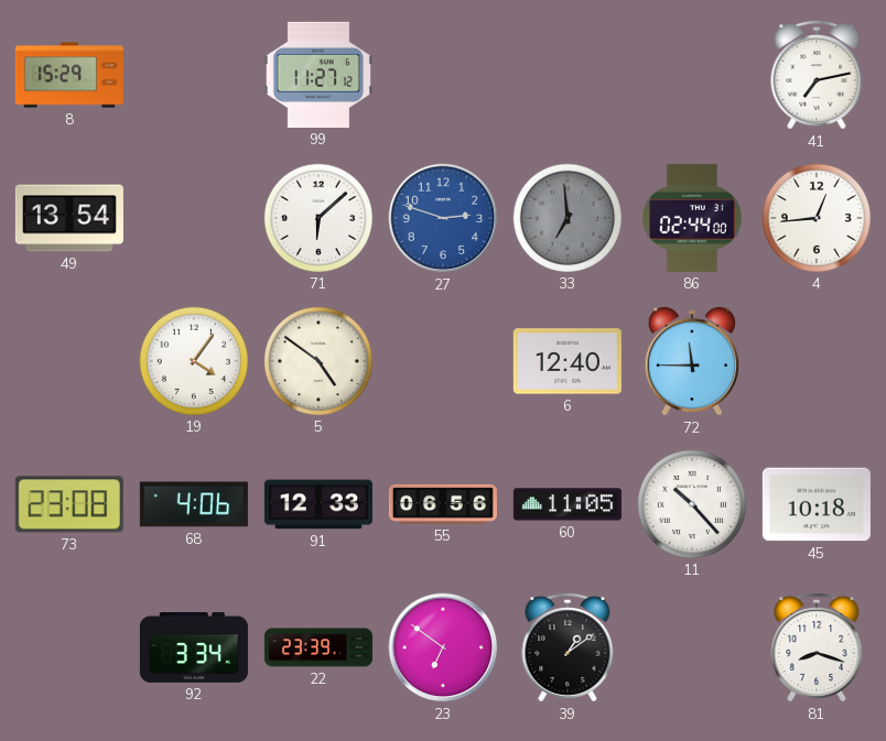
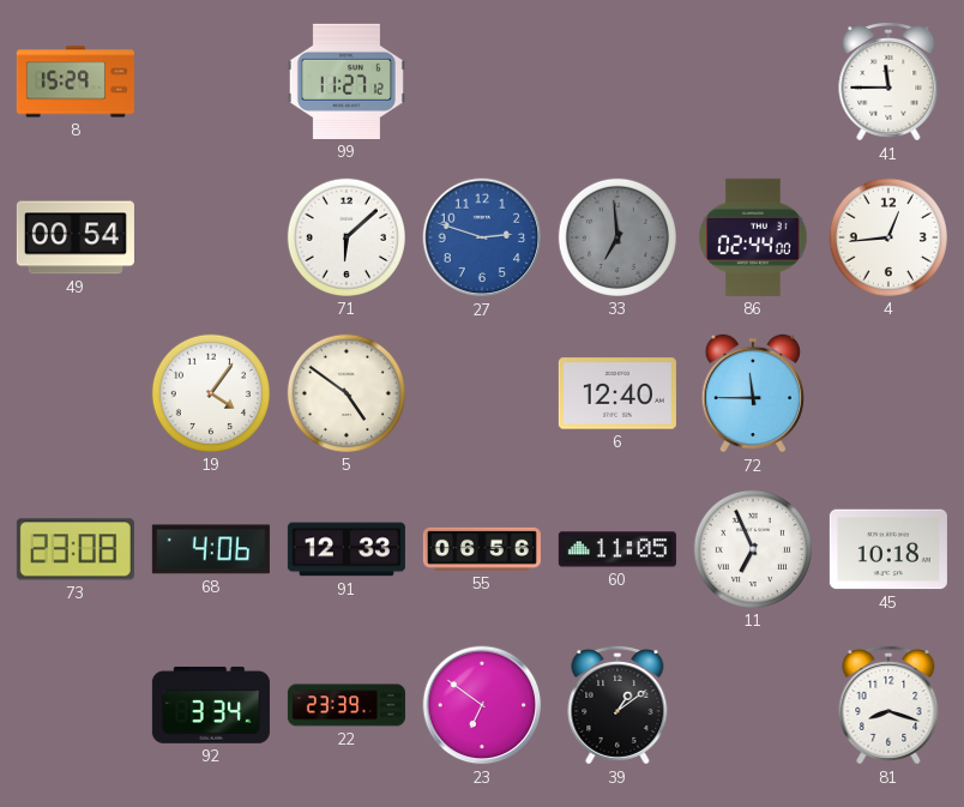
41: 7:13 -> 11:45
49: 13:54 -> 00:54
11: 10:23 -> 6:56
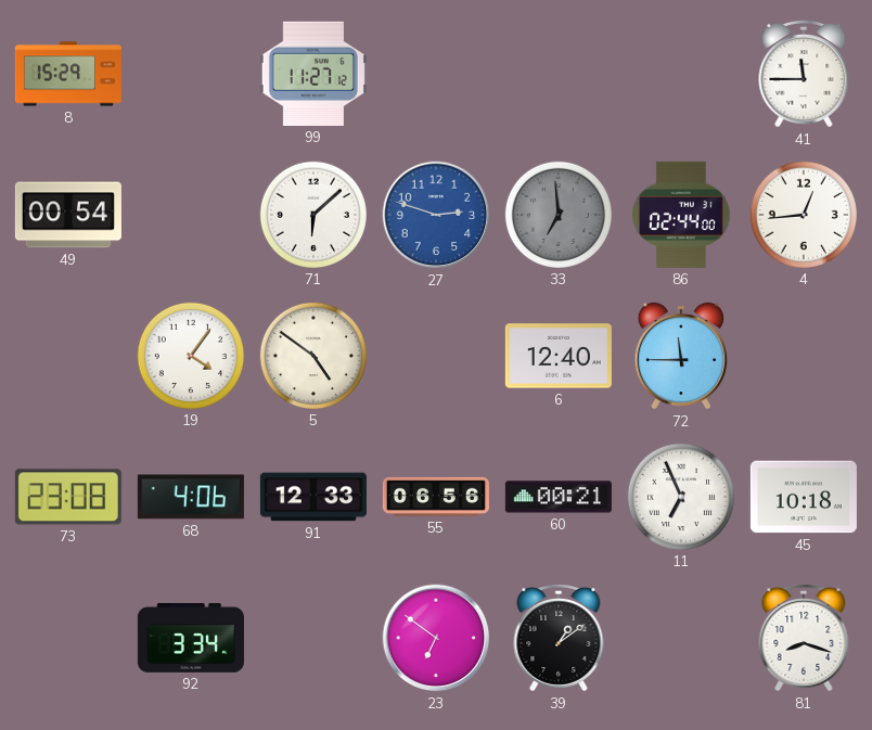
60: 11:05 -> 00:21
22: 23:39 -> none
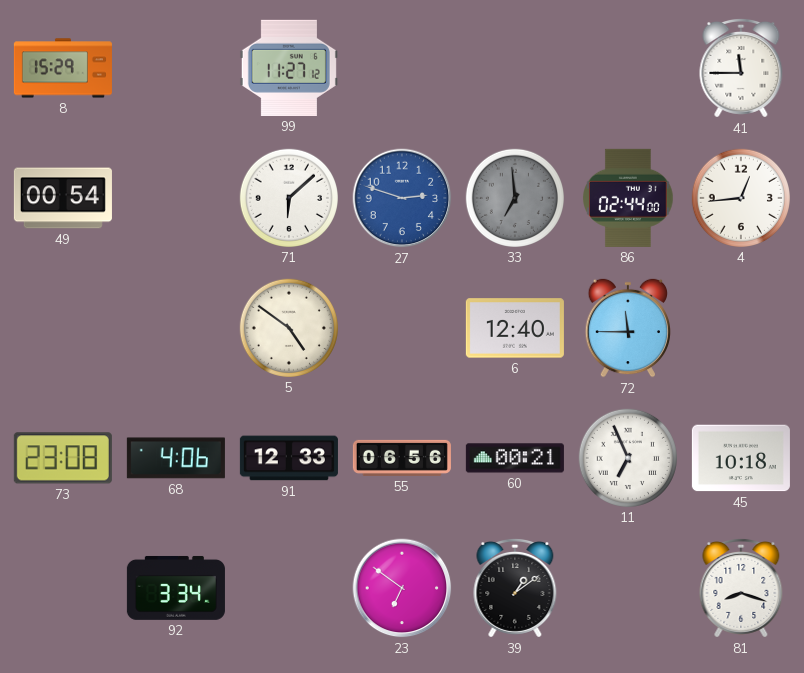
19: 4:06 -> none
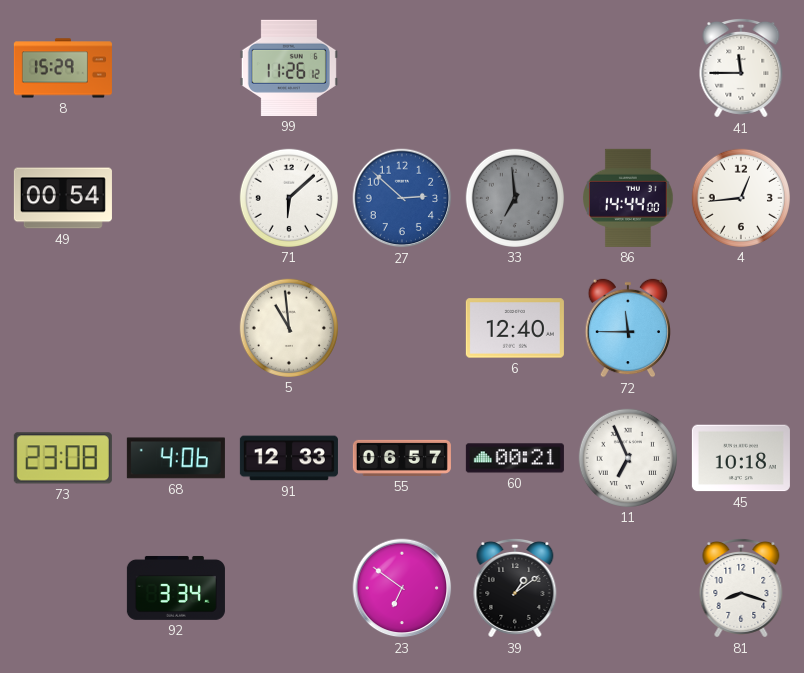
99: 11:27 -> 11:26
27: 2:48 -> 2:52
86: 02:44 -> 14:44
5: 4:51 -> 10:59
55: 06:56 -> 06:57
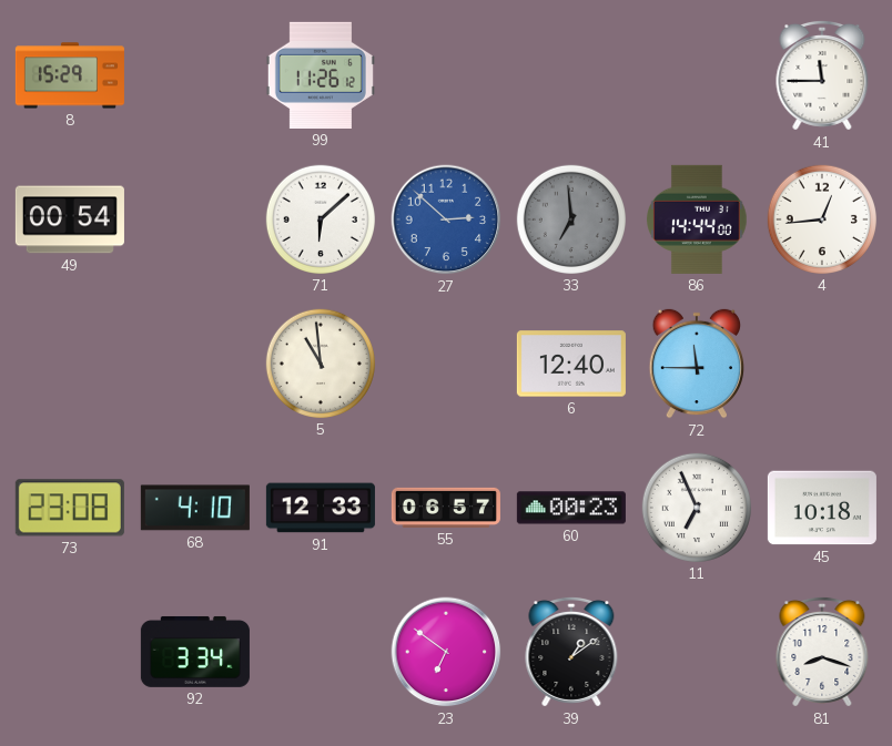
68: 4:06 -> 4:10
60: 00:21 -> 00:23
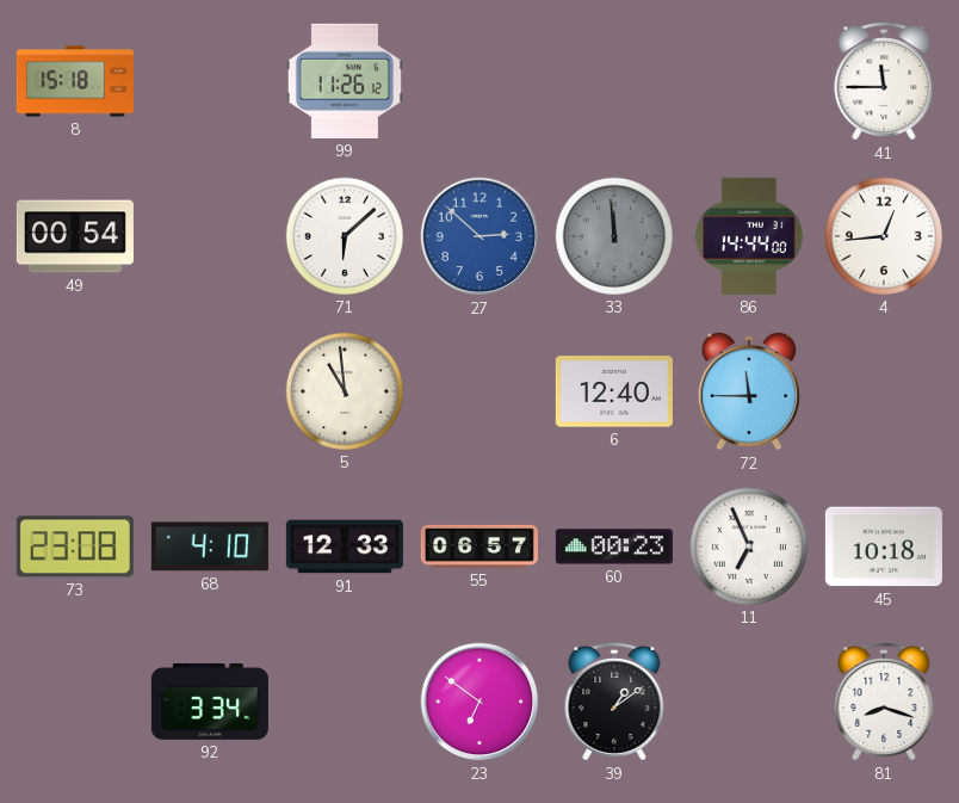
8: 15:29 -> 15:18
33: 6:59 -> 11:59
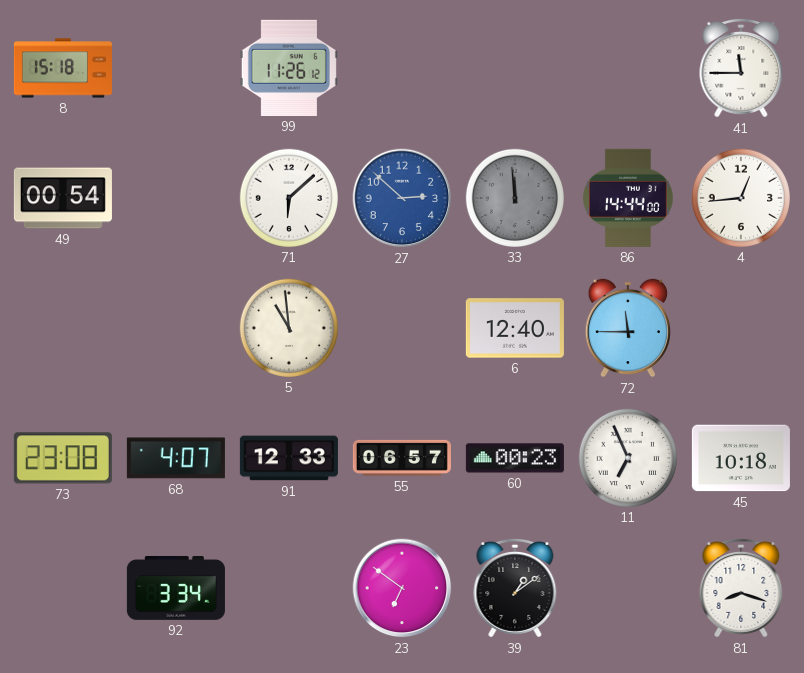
68: 4:10 -> 4:07
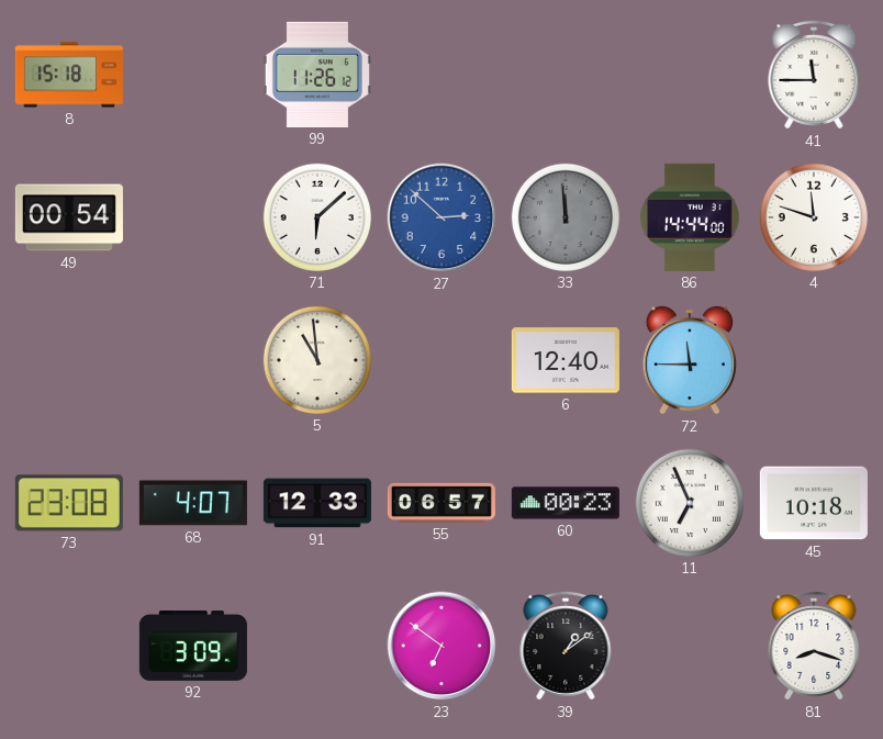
4: 12:44 -> 11:48
92: 3:34 -> 3:09
